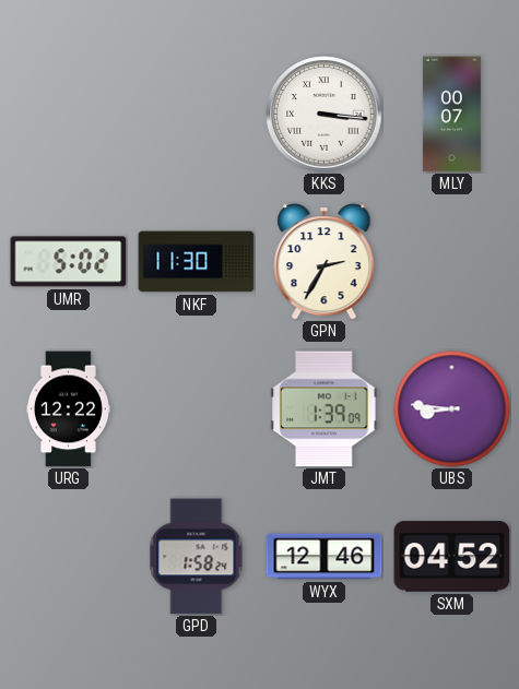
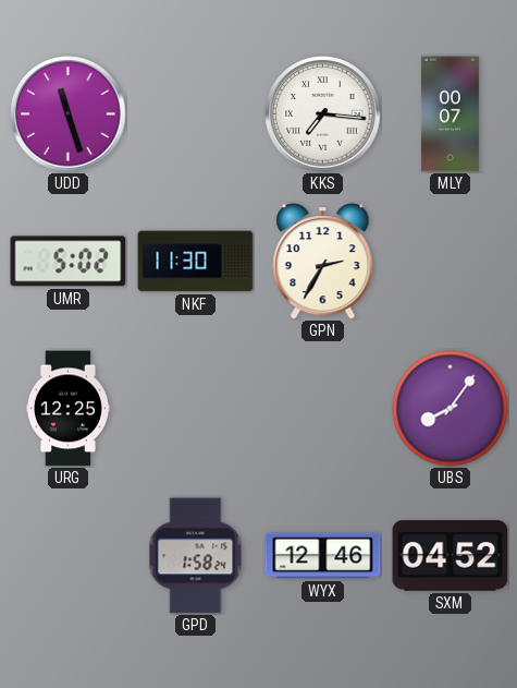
UDD: none -> 11:27
KKS: 3:16 -> 7:16
URG: 12:22 -> 12:25
JMT: 1:39 -> none
UBS: 8:46 -> 8:06
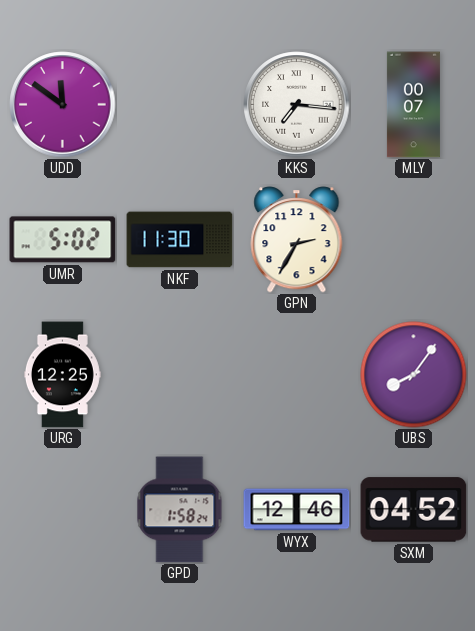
UDD: 11:27 -> 11:51
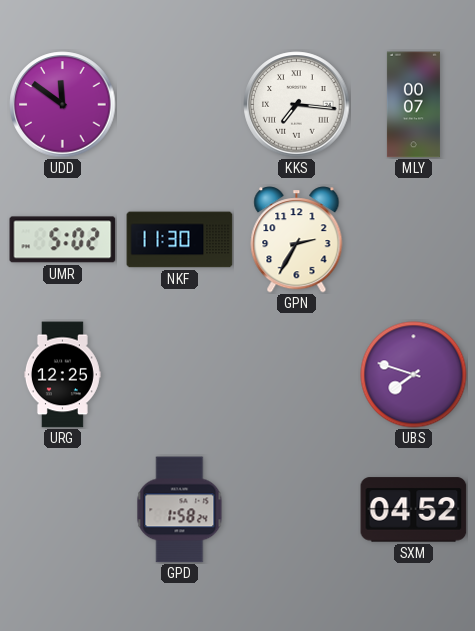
UBS: 8:06 -> 7:48
WYX: 12:46 -> none
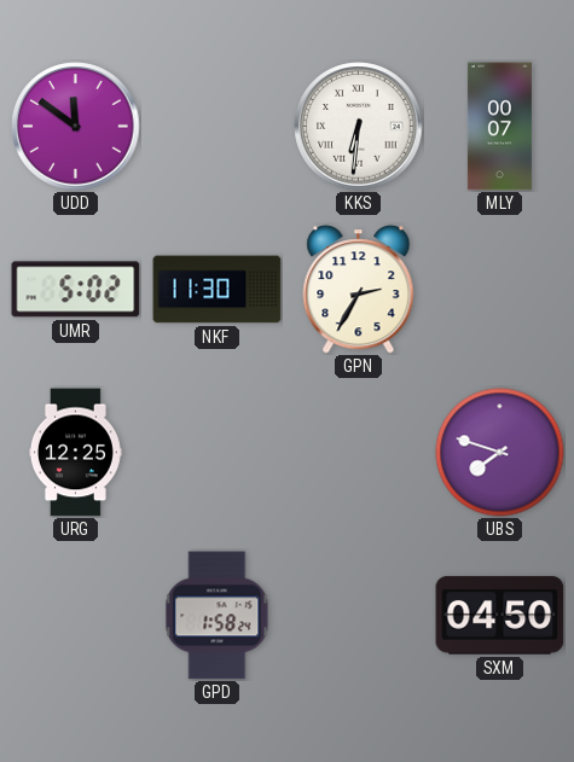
KKS: 7:16 -> 6:31
SXM: 04:52 -> 04:50
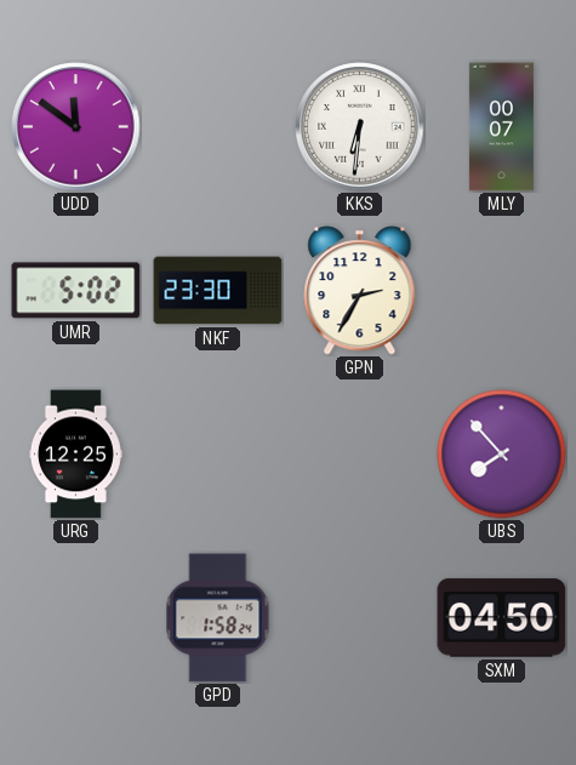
NKF: 11:30 -> 23:30
UBS: 7:48 -> 7:53
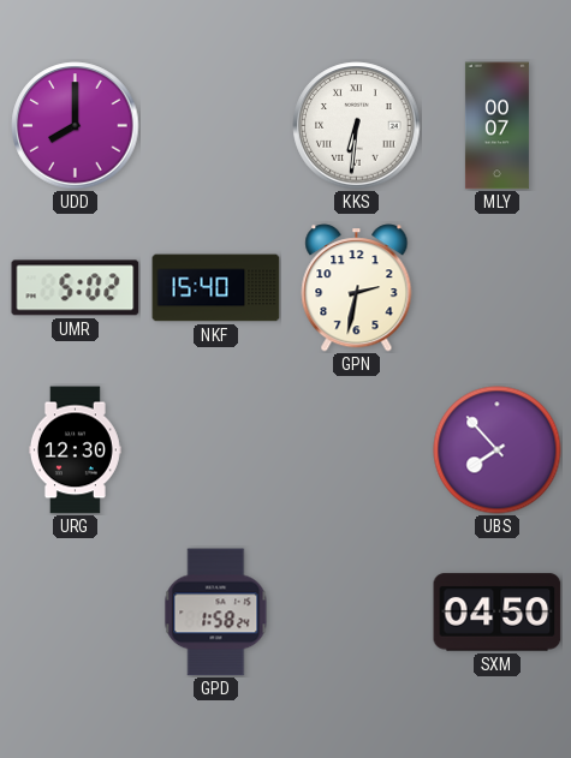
UDD: 11:51 -> 8:00
NKF: 23:30 -> 15:40
GPN: 2:35 -> 2:32
URG: 12:25 -> 12:30
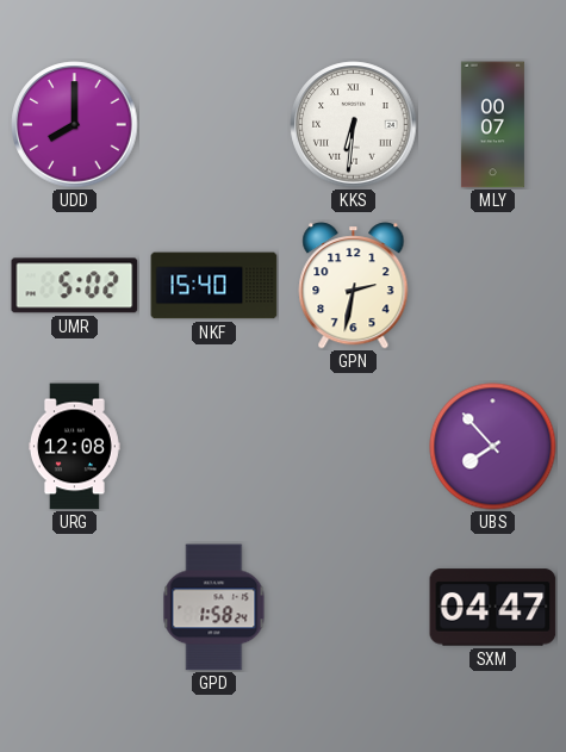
URG: 12:30 -> 12:08
SXM: 04:50 -> 04:47
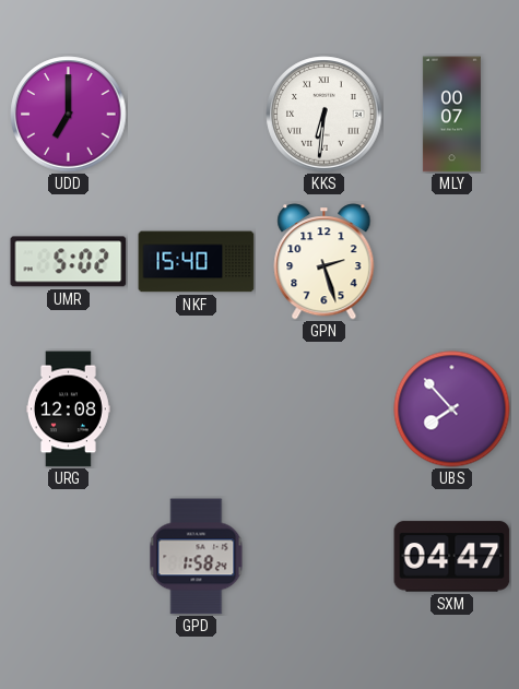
UDD: 8:00 -> 7:00
GPN: 2:32 -> 2:27
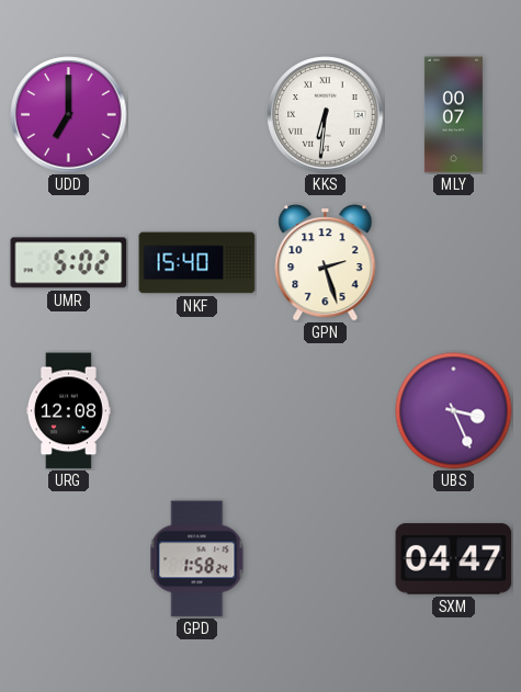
UBS: 7:53 -> 3:26
